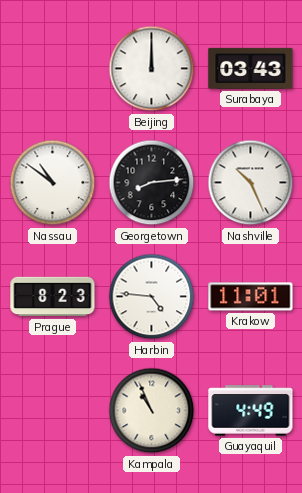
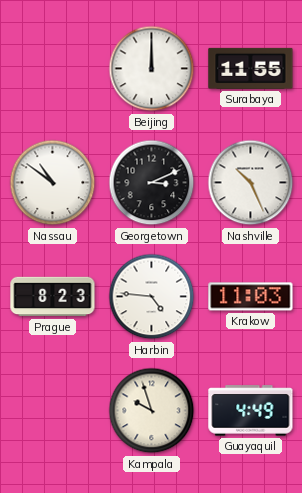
Surabaya: 03:43 -> 11:55
Georgetown: 8:14 -> 3:11
Krakow: 11:01 -> 11:03
Kampala: 10:56 -> 9:57
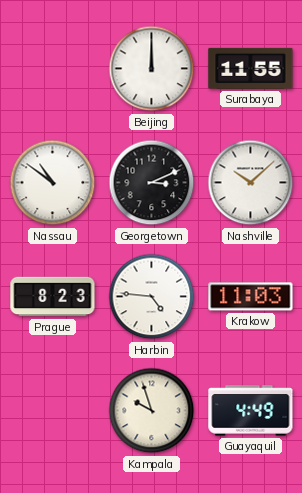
Nashville: 10:26 -> 10:08
